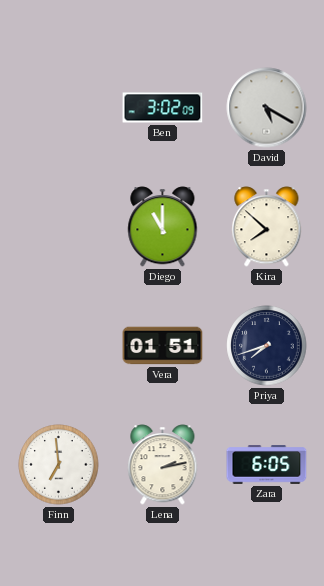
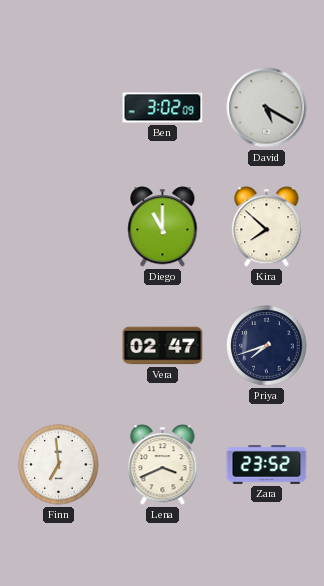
Vera: 01:51 -> 02:47
Lena: 2:13 -> 3:41
Zara: 6:05 -> 23:52
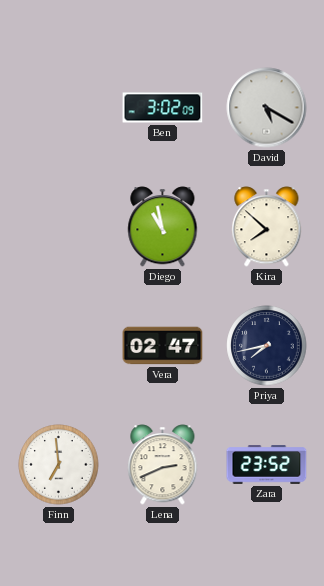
Diego: 11:00 -> 10:58
Priya: 7:42 -> 7:43
Lena: 3:41 -> 2:41
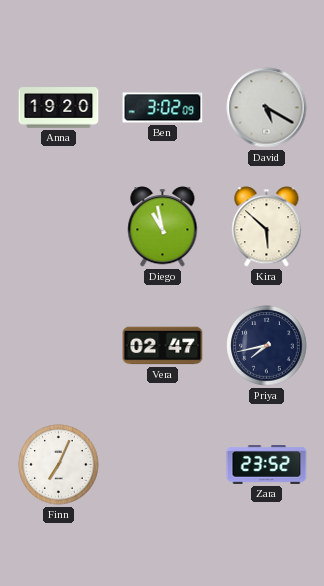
Anna: none -> 19:20
Kira: 7:52 -> 5:52
Finn: 6:59 -> 7:04
Lena: 2:41 -> none
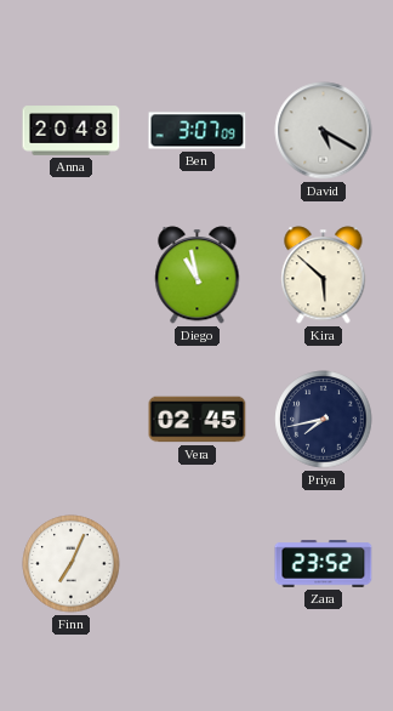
Anna: 19:20 -> 20:48
Ben: 3:02 -> 3:07
Vera: 02:47 -> 02:45
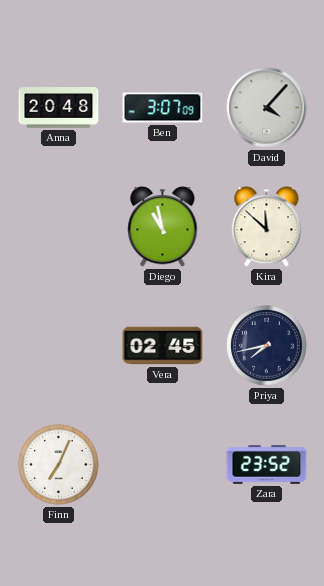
David: 5:20 -> 4:07
Kira: 5:52 -> 11:52
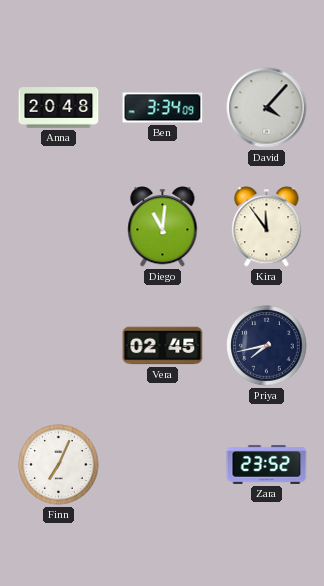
Ben: 3:07 -> 3:34
Diego: 10:58 -> 11:01
Kira: 11:52 -> 11:54
